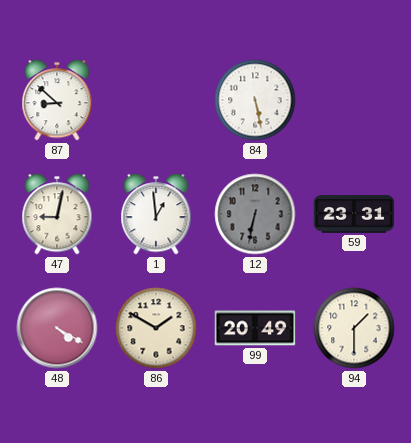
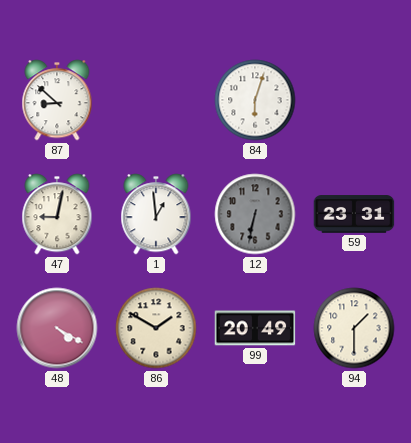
84: 5:28 -> 6:03
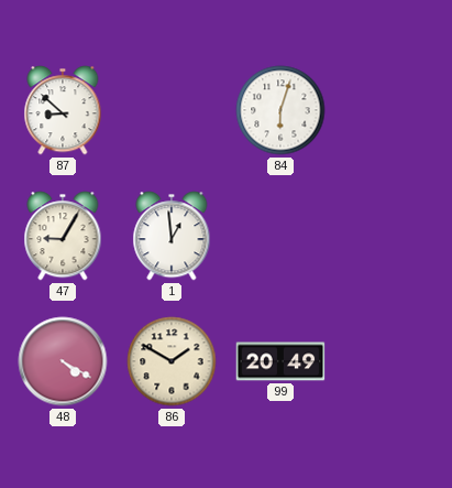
47: 9:02 -> 9:05
12: 6:32 -> none
59: 23:31 -> none
94: 1:30 -> none
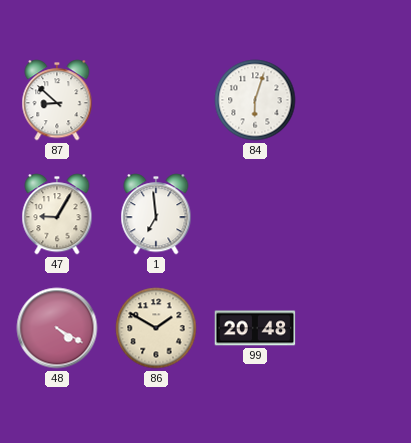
1: 12:59 -> 6:59
99: 20:49 -> 20:48
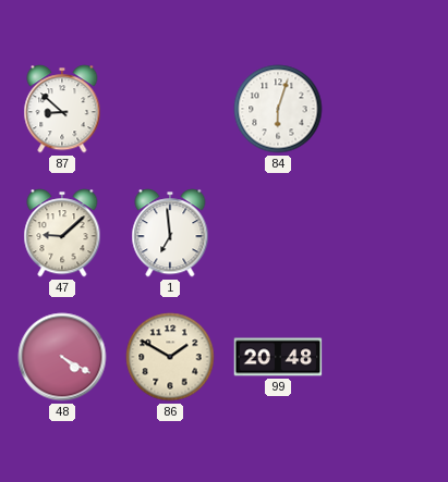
47: 9:05 -> 9:08
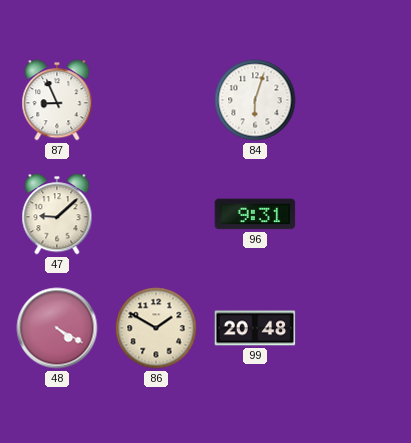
87: 8:52 -> 8:56
1: 6:59 -> none
96: none -> 9:31
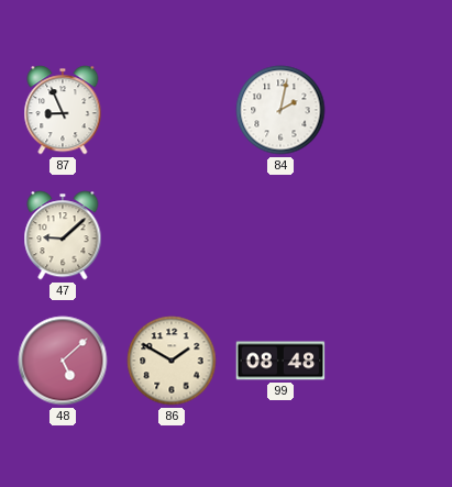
84: 6:03 -> 2:02
96: 9:31 -> none
48: 4:20 -> 5:08
99: 20:48 -> 08:48
